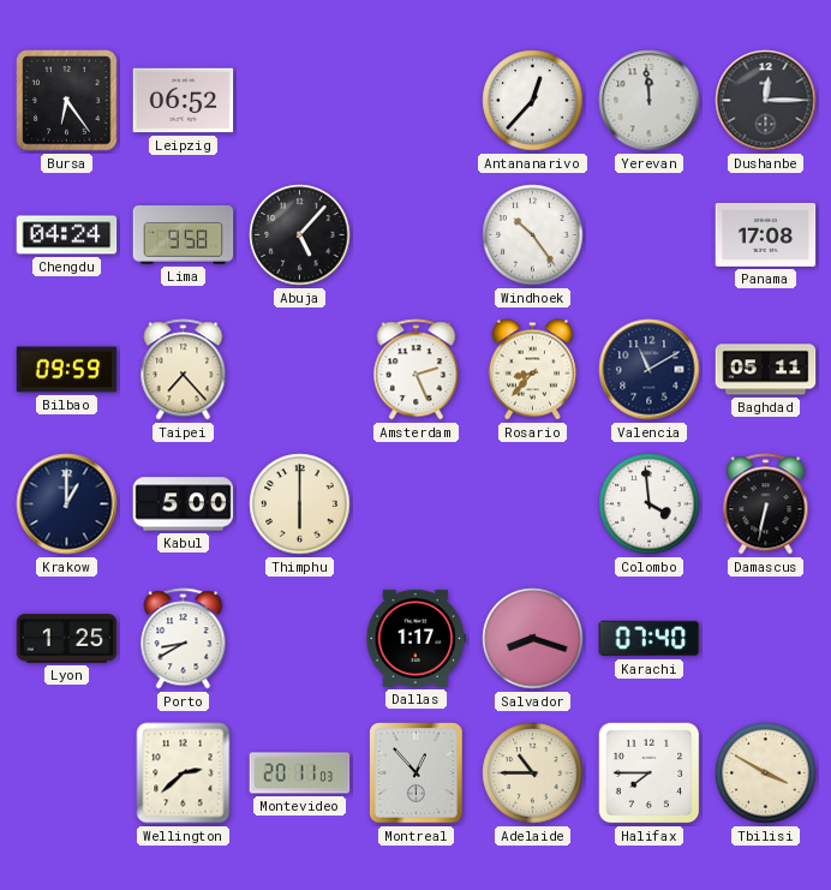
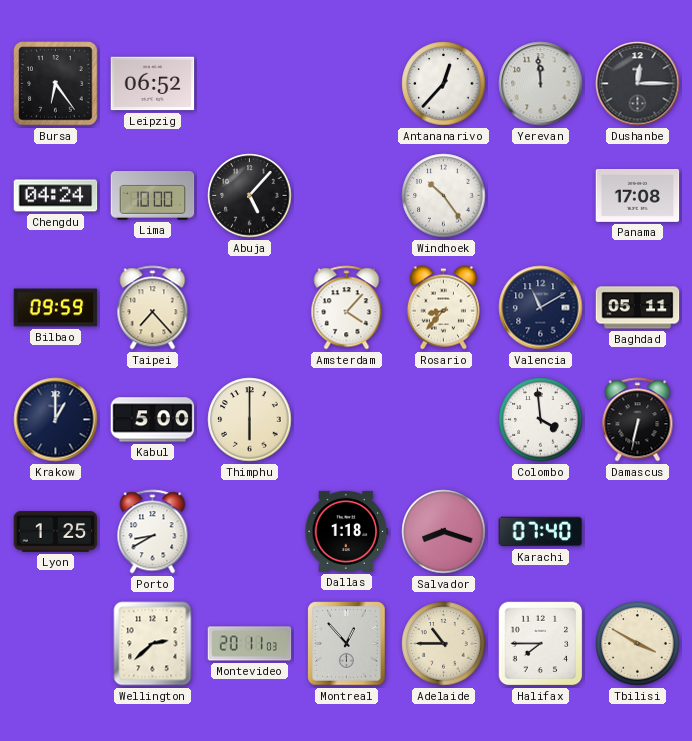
Lima: 9:58 -> 10:00
Amsterdam: 2:26 -> 4:07
Dallas: 1:17 -> 1:18
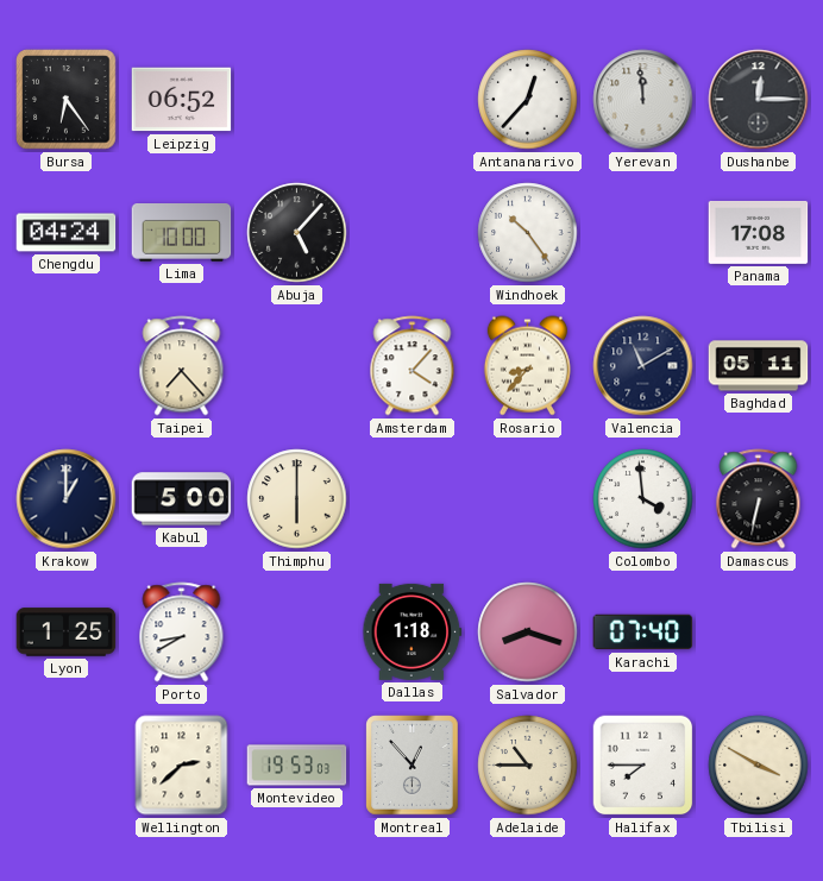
Bilbao: 09:59 -> none
Montevideo: 20:11 -> 19:53
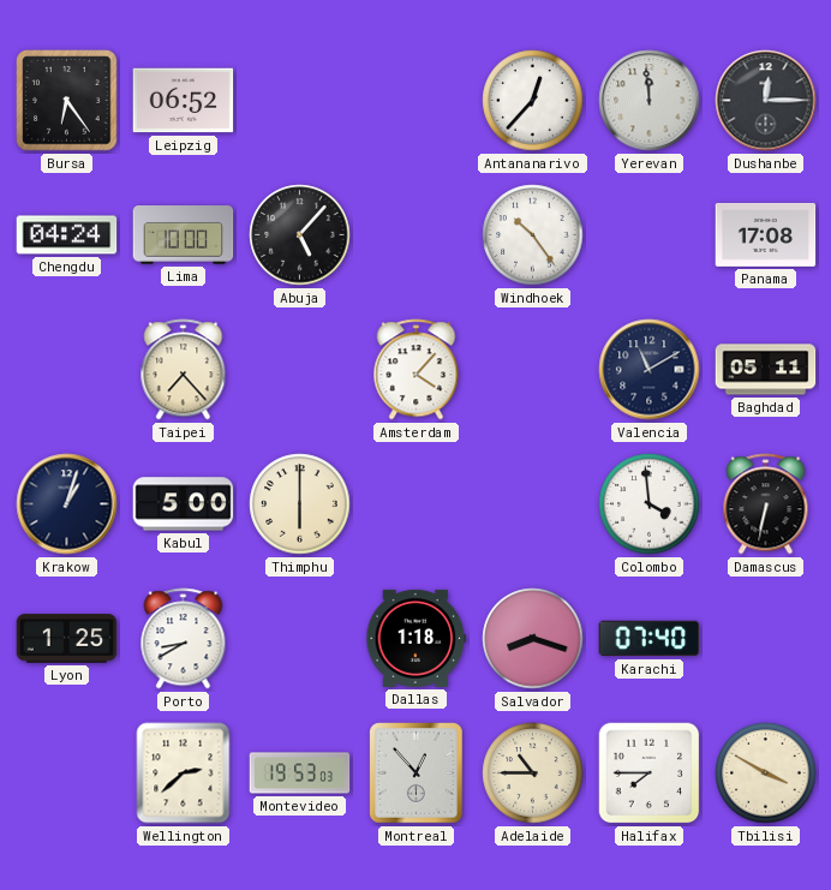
Rosario: 8:37 -> none
Krakow: 1:00 -> 1:03
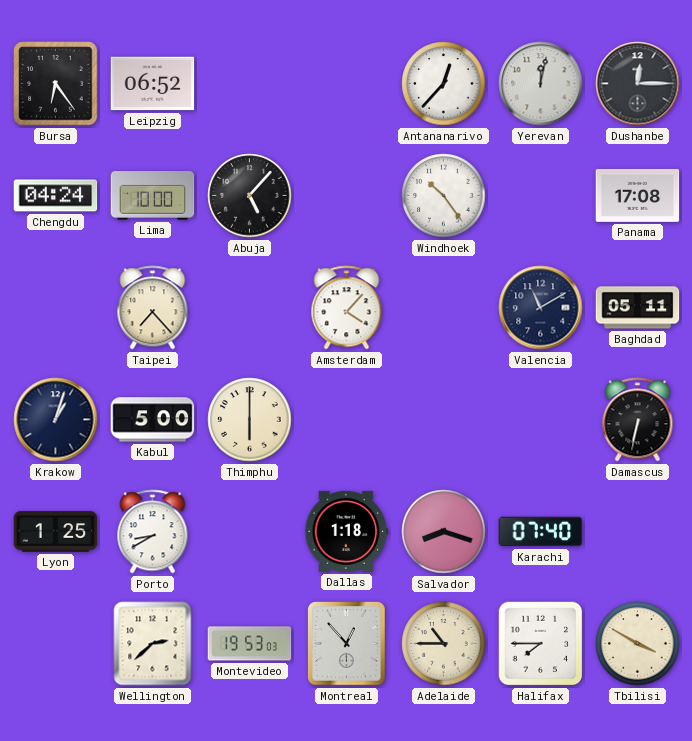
Yerevan: 11:59 -> 12:02
Colombo: 3:59 -> none
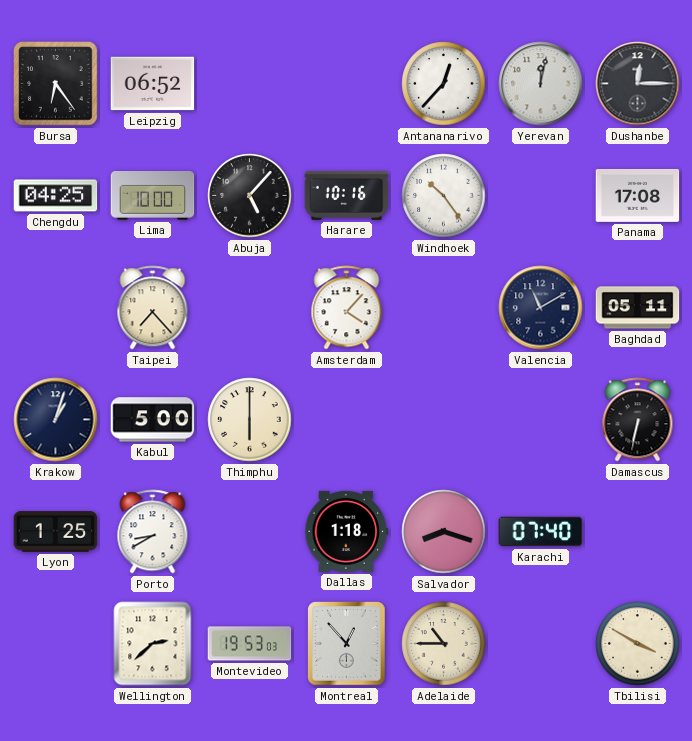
Chengdu: 04:24 -> 04:25
Harare: none -> 10:16
Halifax: 7:45 -> none
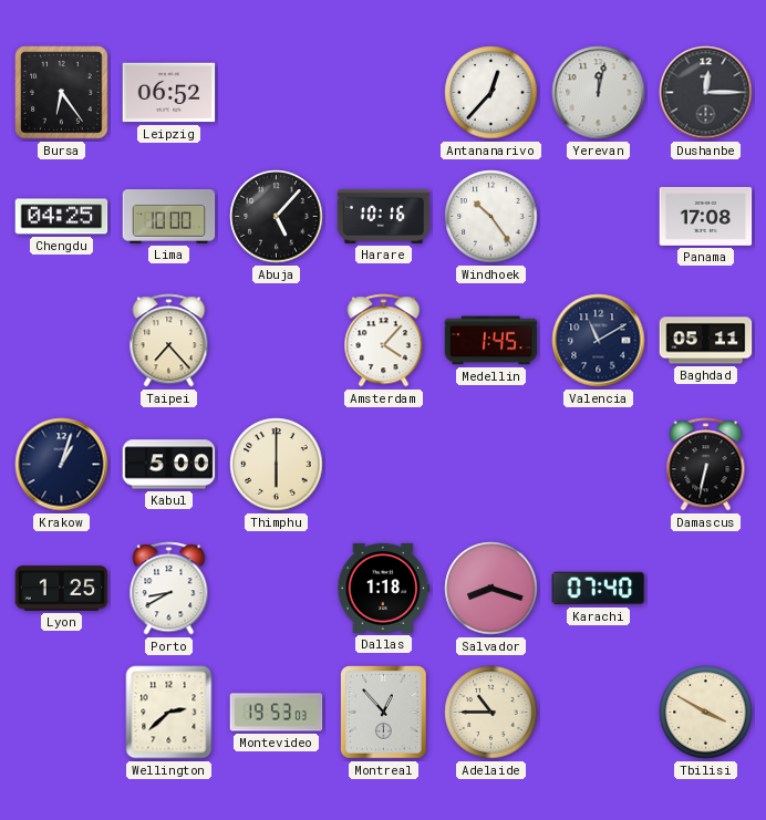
Medellin: none -> 1:45
